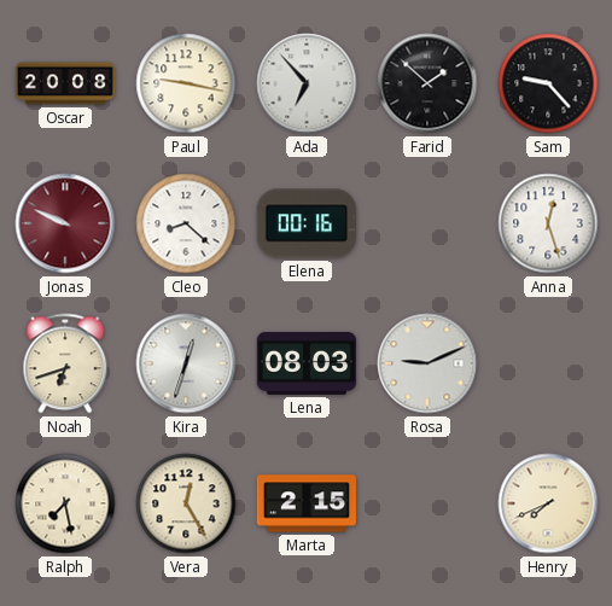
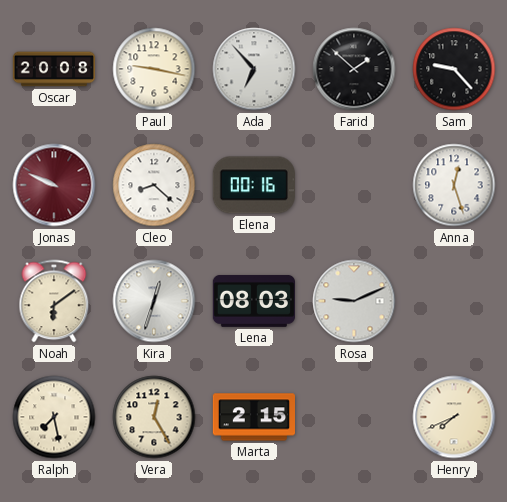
Noah: 6:42 -> 6:09
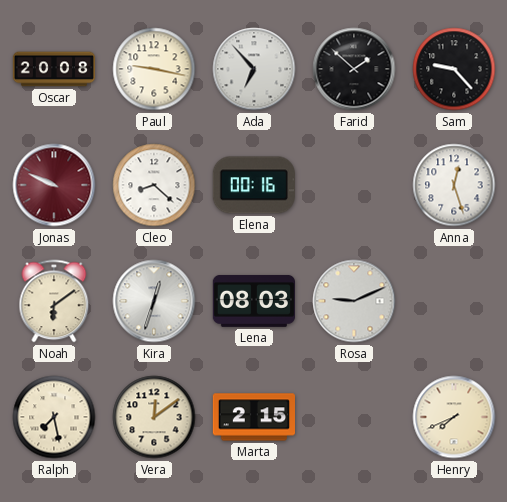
Vera: 12:25 -> 12:09
